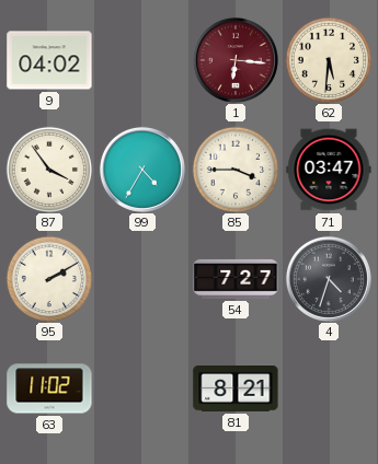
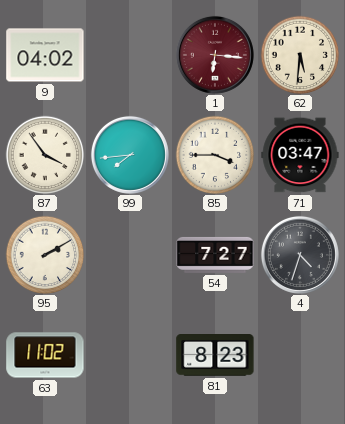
99: 4:35 -> 7:44
81: 8:21 -> 8:23
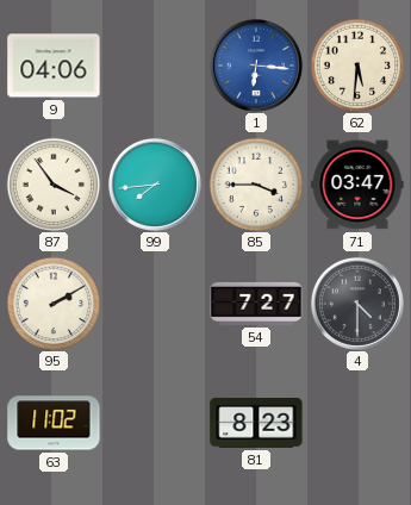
9: 04:02 -> 04:06
1 dial: burgundy -> blue
4: 4:33 -> 4:30
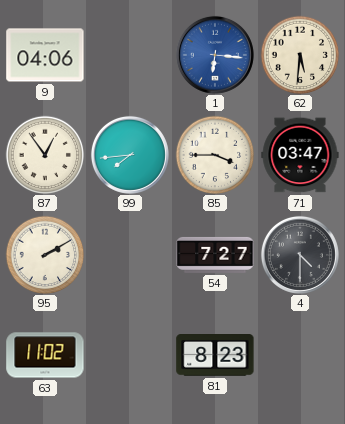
87: 3:54 -> 12:54
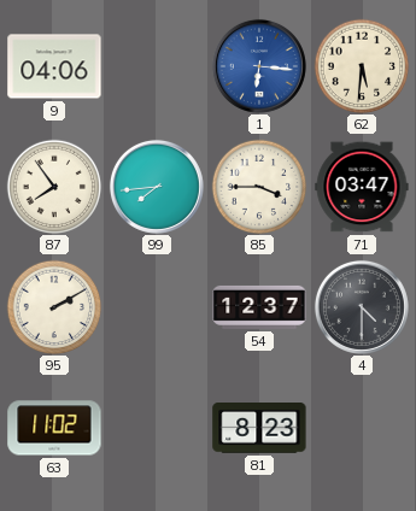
87: 12:54 -> 7:54
54: 7:27 -> 12:37
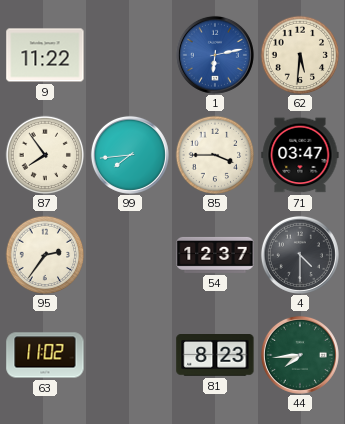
9: 04:06 -> 11:22
1: 6:16 -> 6:13
95: 2:10 -> 2:36
44: none -> 7:44
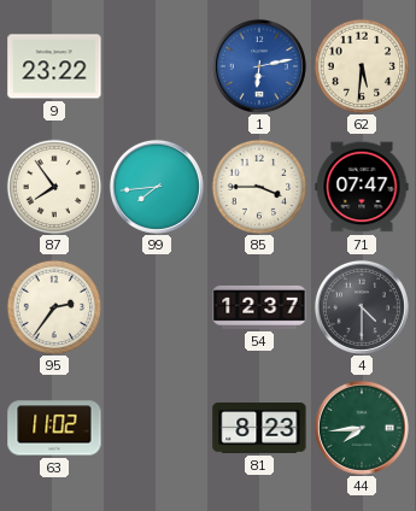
9: 11:22 -> 23:22
71: 03:47 -> 07:47
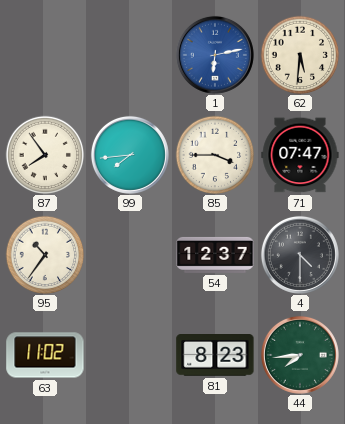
9: 23:22 -> none
95: 2:36 -> 10:36
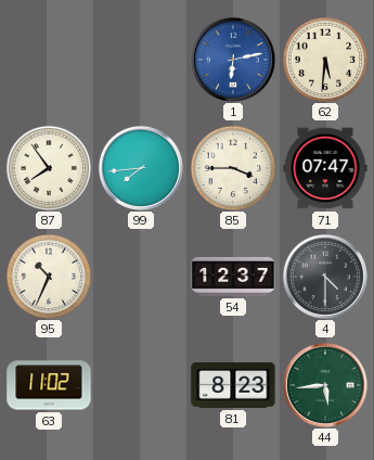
95: 10:36 -> 10:34
44: 7:44 -> 5:44
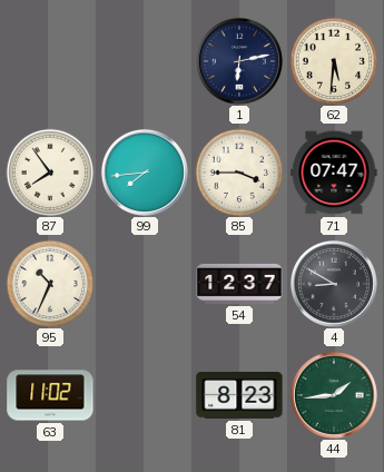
1 dial: blue -> navy
4: 4:30 -> 8:50
44: 5:44 -> 1:44
